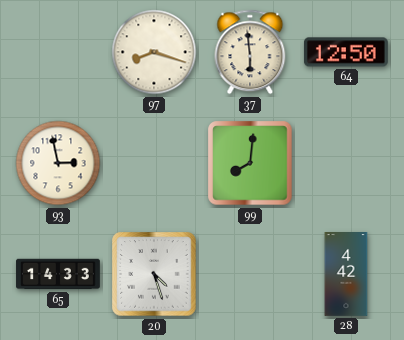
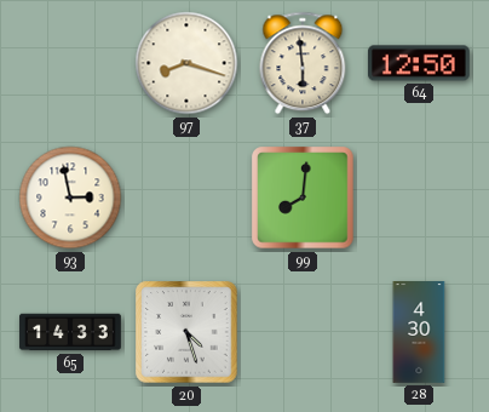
28: 4:42 -> 4:30
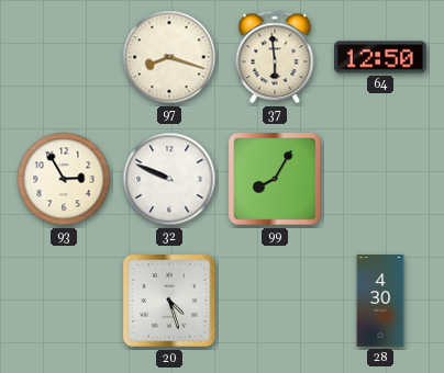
93: 2:58 -> 2:55
32: none -> 9:49
99: 8:01 -> 8:05
65: 14:33 -> none
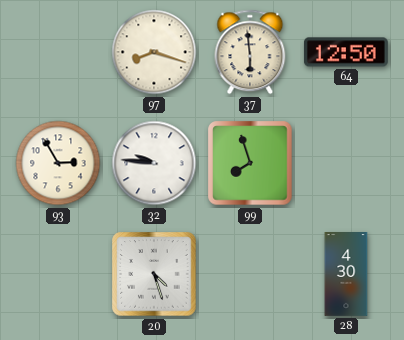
32: 9:49 -> 9:46
99: 8:05 -> 7:57
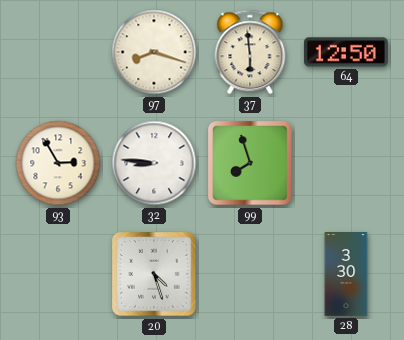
32: 9:46 -> 8:46
28: 4:30 -> 3:30
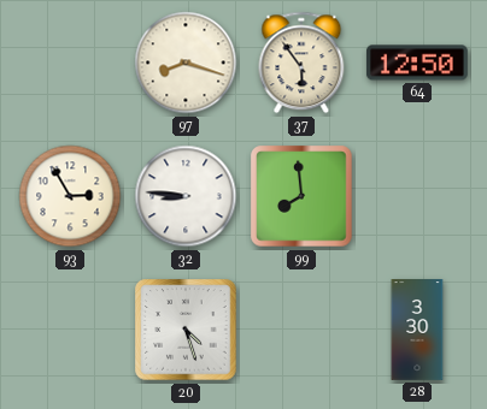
37: 5:59 -> 5:54
99: 7:57 -> 7:59
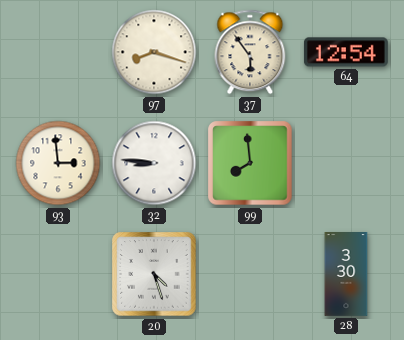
64: 12:50 -> 12:54
93: 2:55 -> 2:59
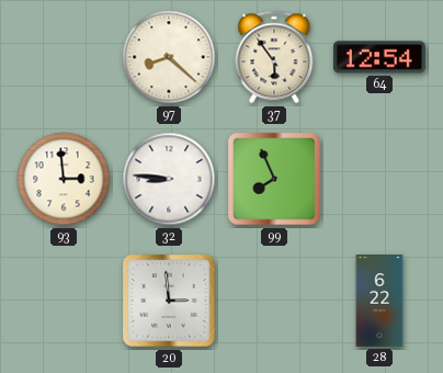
97: 8:18 -> 8:22
99: 7:59 -> 7:56
20: 4:27 -> 2:59
28: 3:30 -> 6:22
